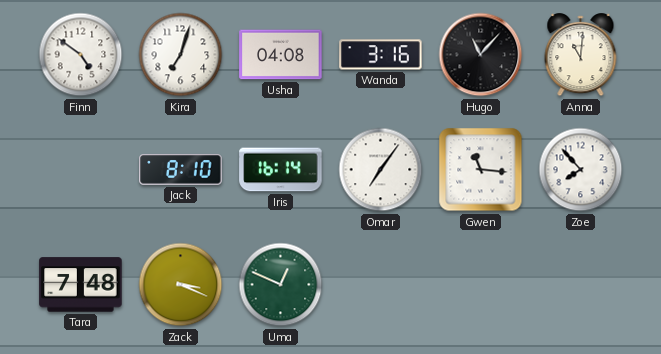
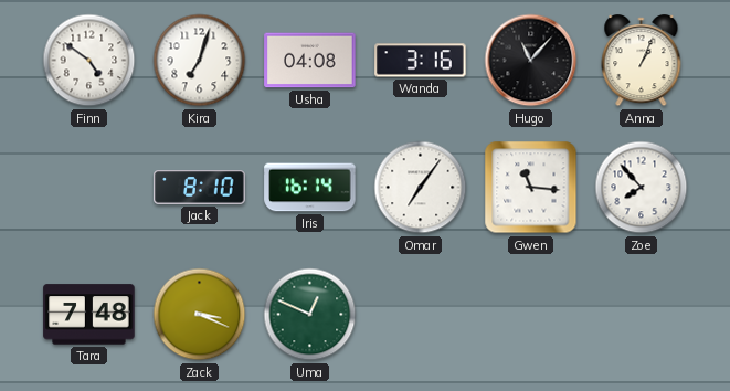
Anna: 11:01 -> 1:04
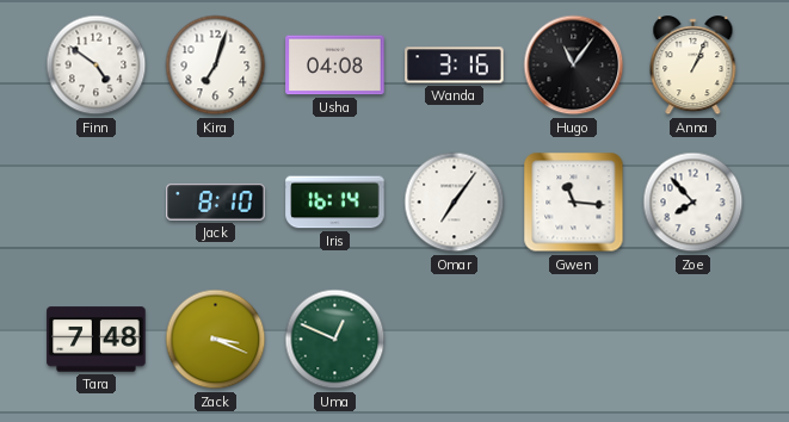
Hugo: 11:07 -> 11:06
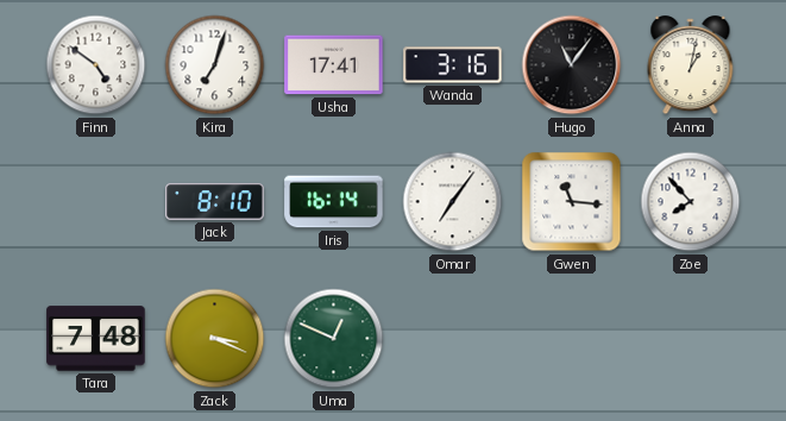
Usha: 04:08 -> 17:41
Anna: 1:04 -> 1:02
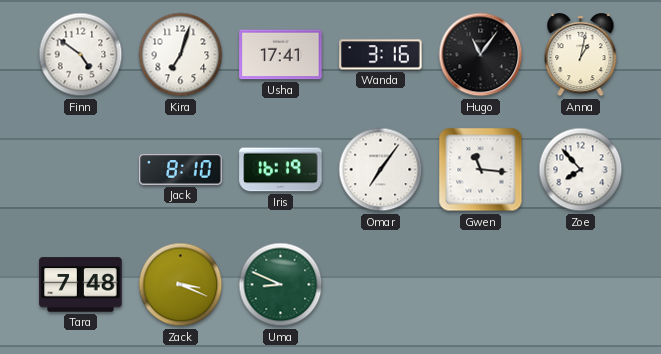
Iris: 16:14 -> 16:19
Uma: 12:49 -> 8:49
